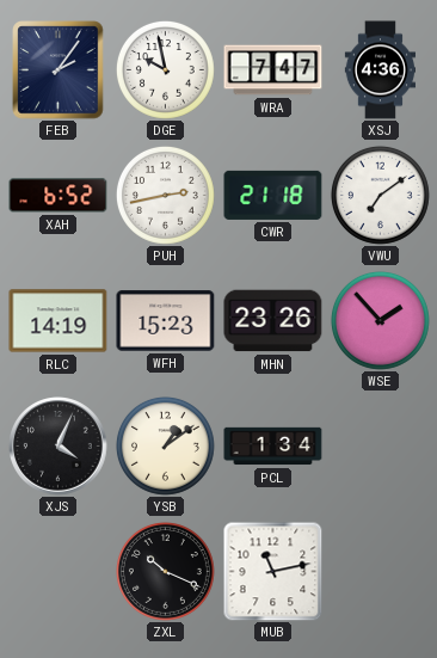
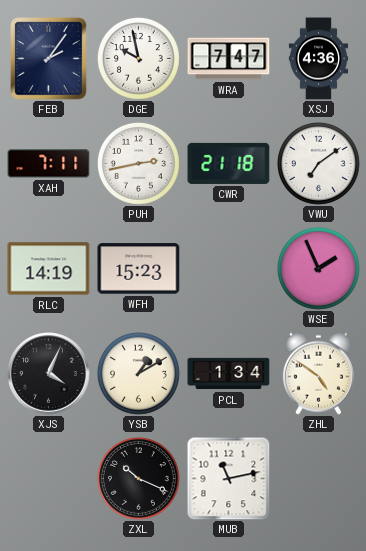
XAH: 6:52 -> 7:11
MHN: 23:26 -> none
WSE: 1:53 -> 1:56
YSB: 1:09 -> 1:10
ZHL: none -> 4:51
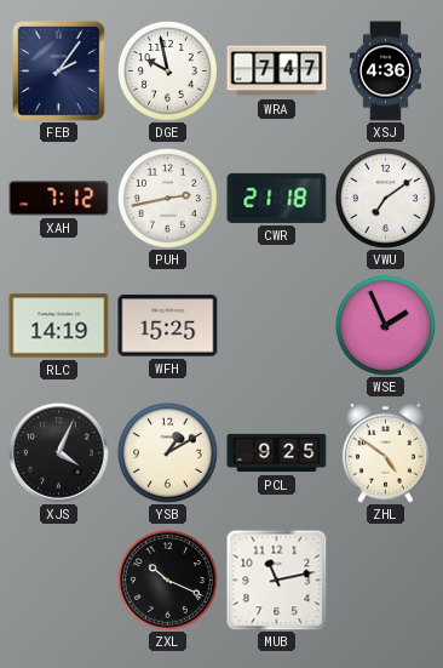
XAH: 7:11 -> 7:12
WFH: 15:23 -> 15:25
PCL: 1:34 -> 9:25
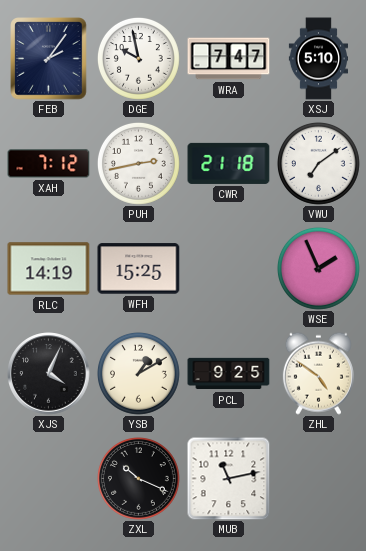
XSJ: 4:36 -> 5:10
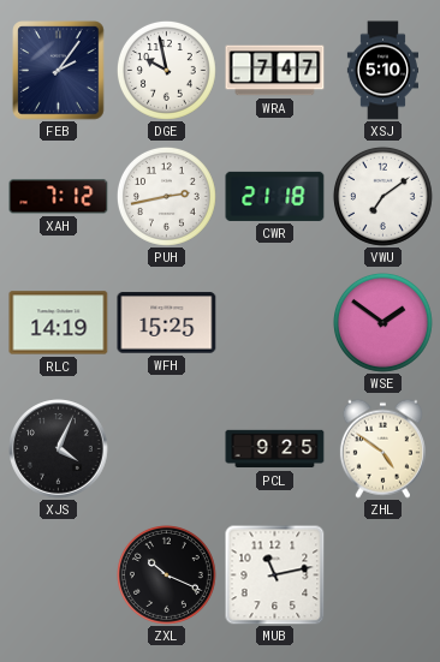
WSE: 1:56 -> 1:51
YSB: 1:10 -> none
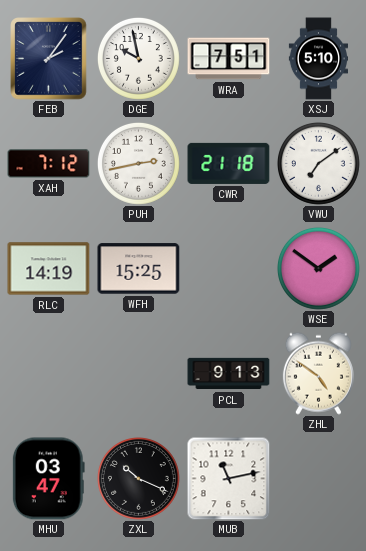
WRA: 7:47 -> 7:51
XJS: 4:04 -> none
PCL: 9:25 -> 9:13
MHU: none -> 03:47
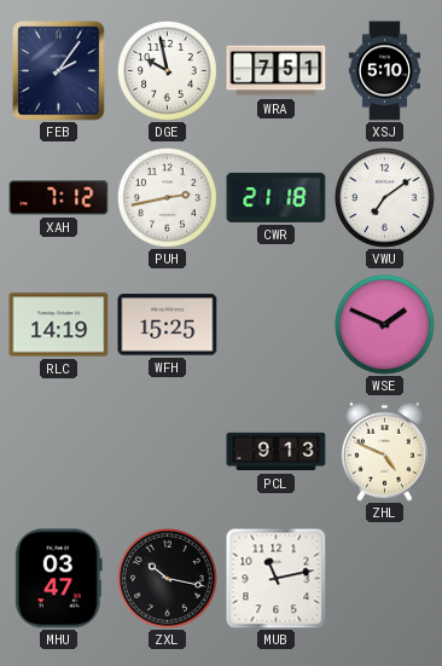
WSE: 1:51 -> 1:49
ZHL: 4:51 -> 4:49
ZXL: 10:19 -> 10:17
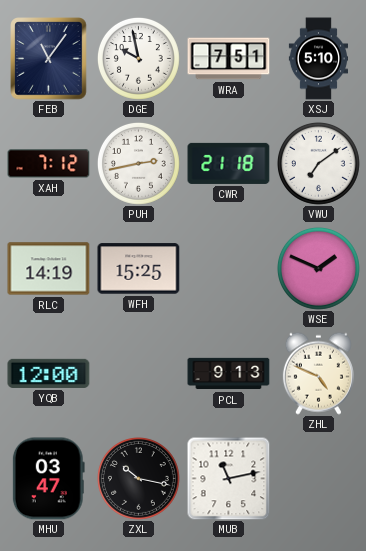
FEB: 2:06 -> 11:06
YQB: none -> 12:00
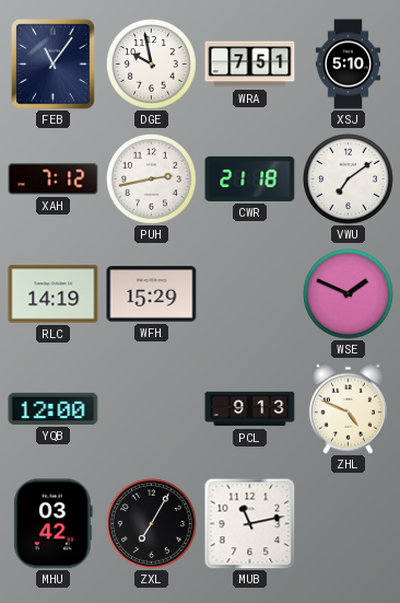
WFH: 15:25 -> 15:29
MHU: 03:47 -> 03:42
ZXL: 10:17 -> 7:05
